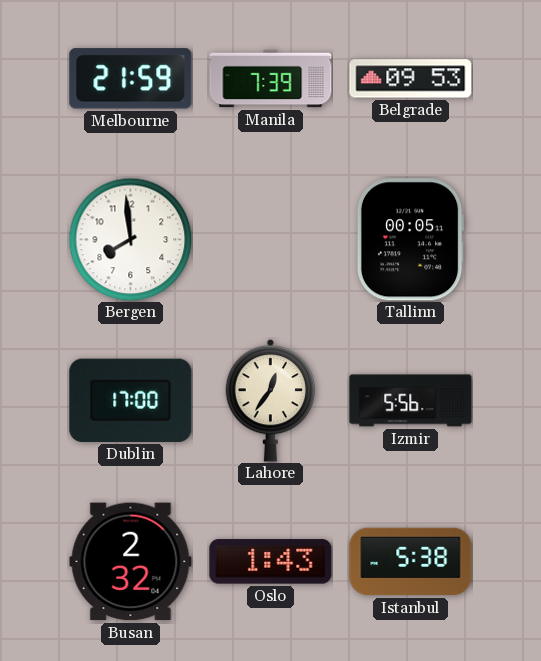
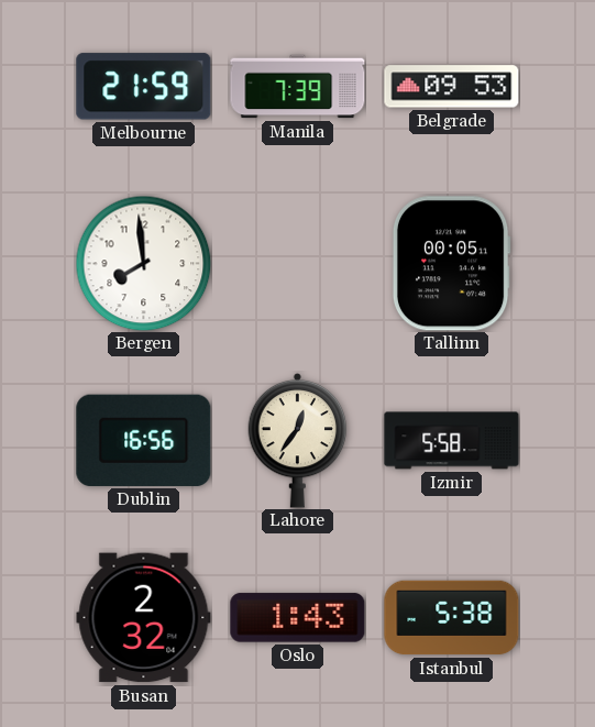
Dublin: 17:00 -> 16:56
Izmir: 5:56 -> 5:58
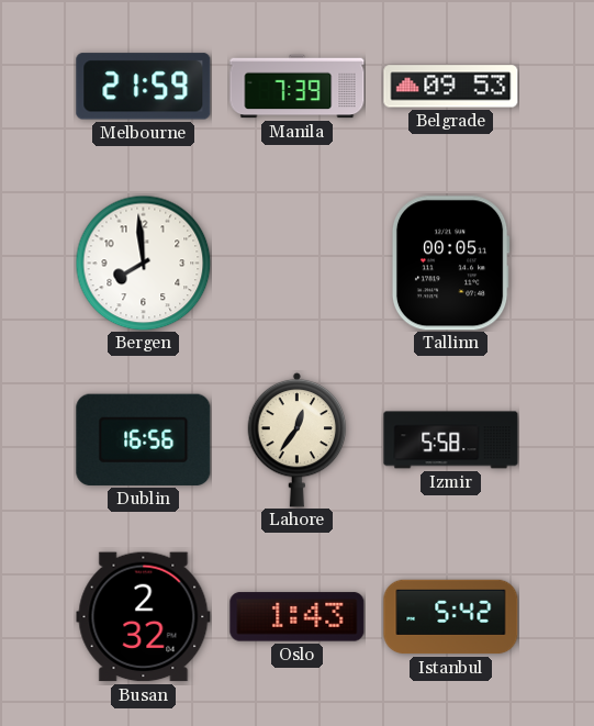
Istanbul: 5:38 -> 5:42
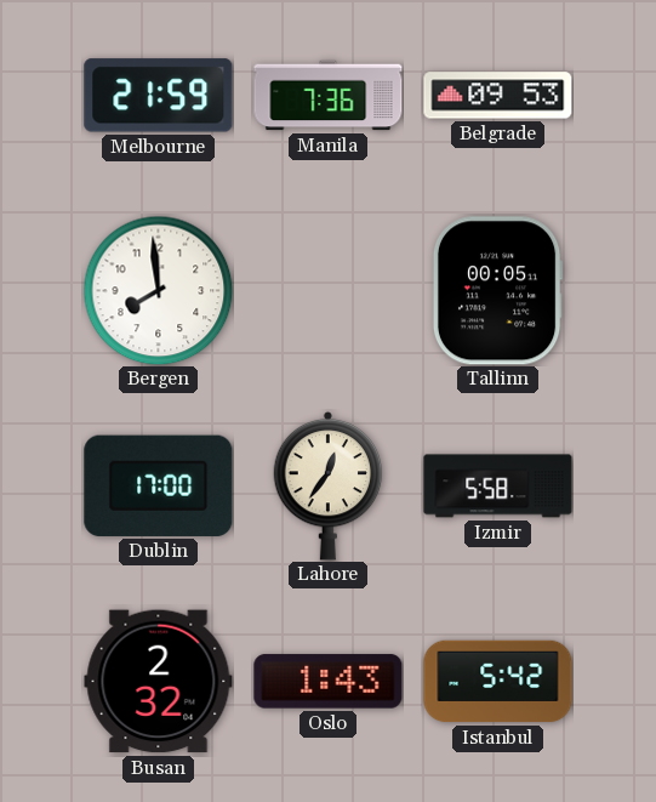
Manila: 7:39 -> 7:36
Dublin: 16:56 -> 17:00
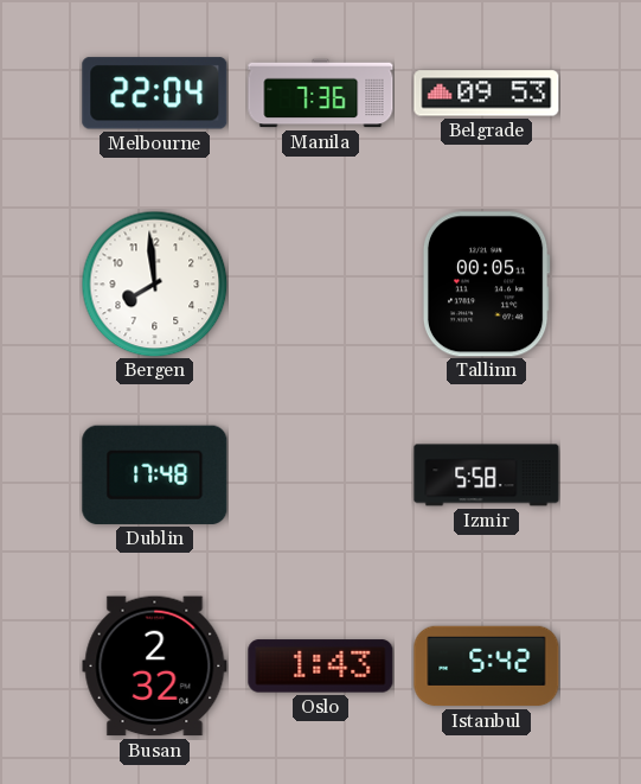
Melbourne: 21:59 -> 22:04
Dublin: 17:00 -> 17:48
Lahore: 12:36 -> none
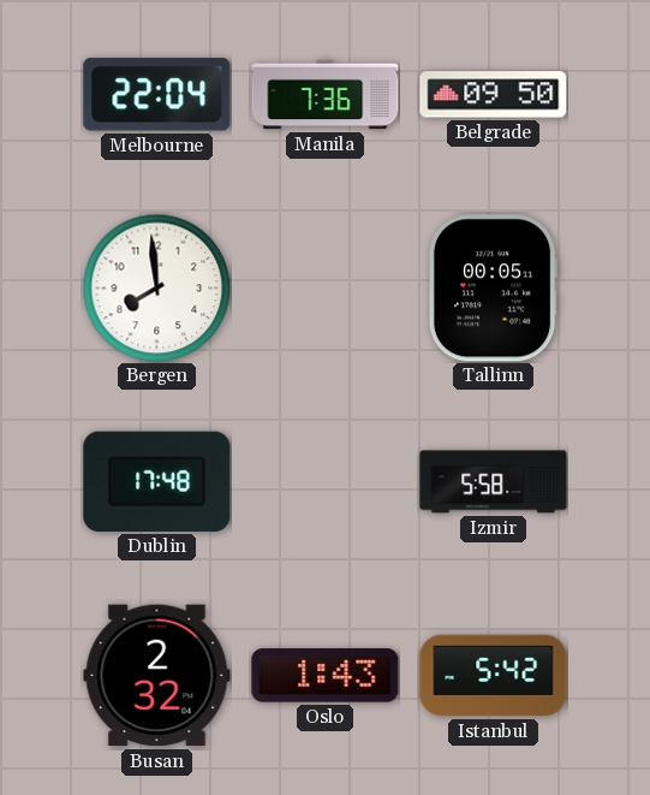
Belgrade: 09:53 -> 09:50
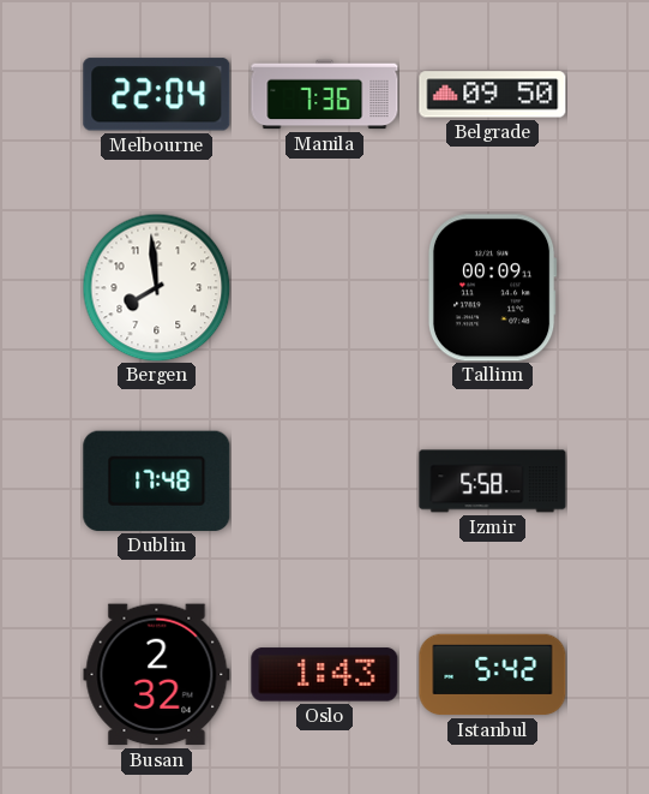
Tallinn: 00:05 -> 00:09
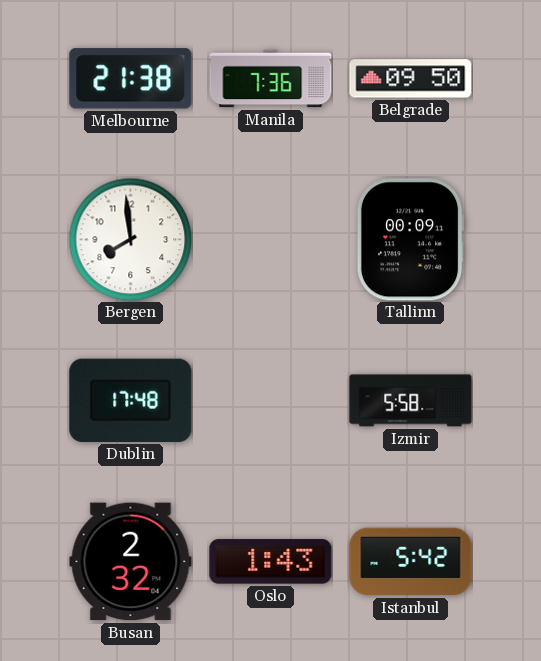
Melbourne: 22:04 -> 21:38
